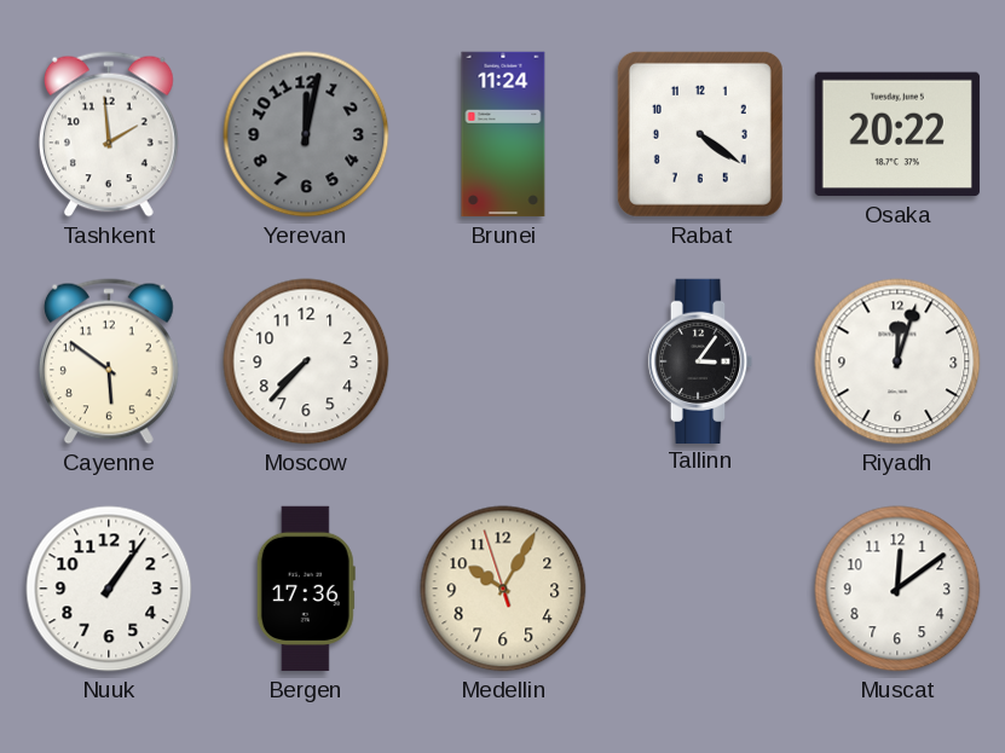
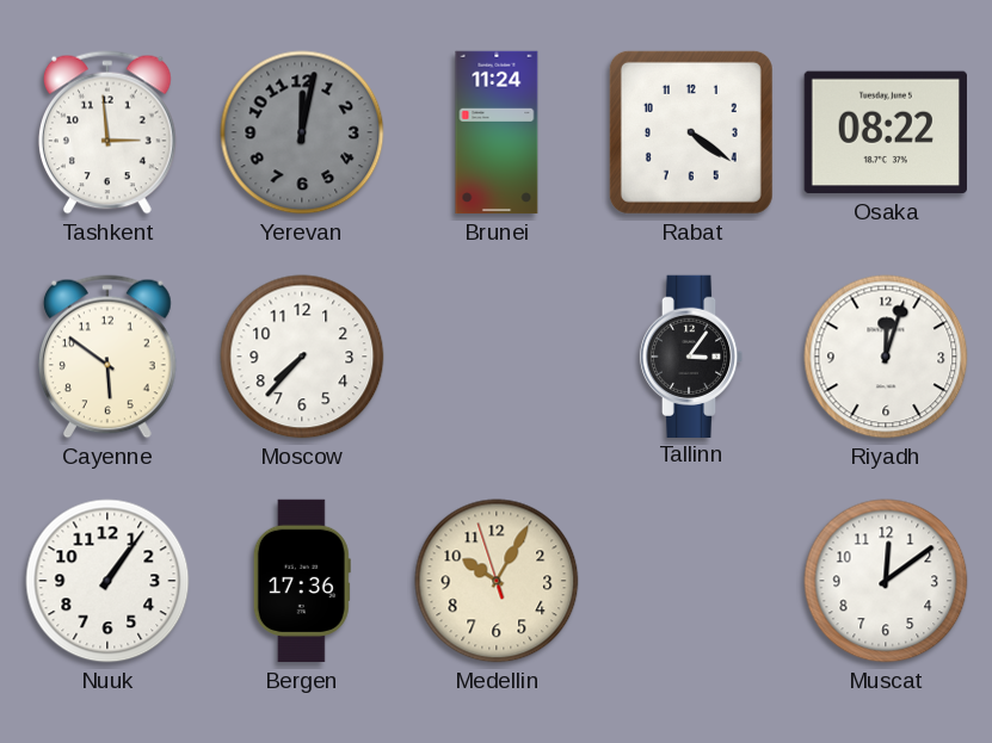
Tashkent: 1:59 -> 2:59
Osaka: 20:22 -> 08:22
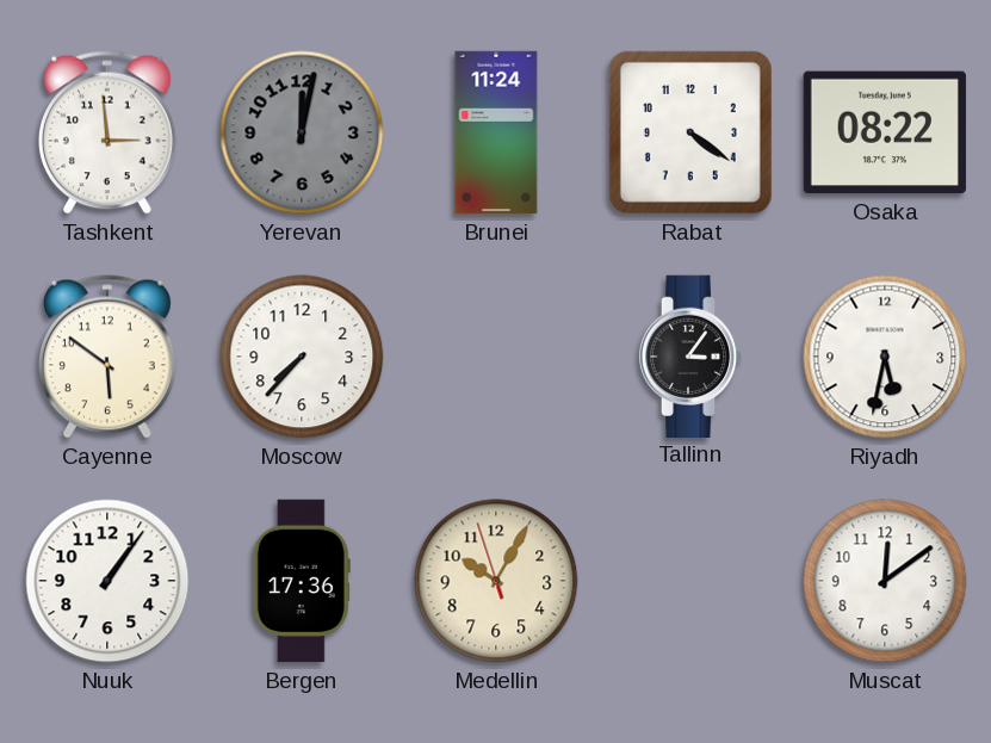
Riyadh: 12:03 -> 5:32
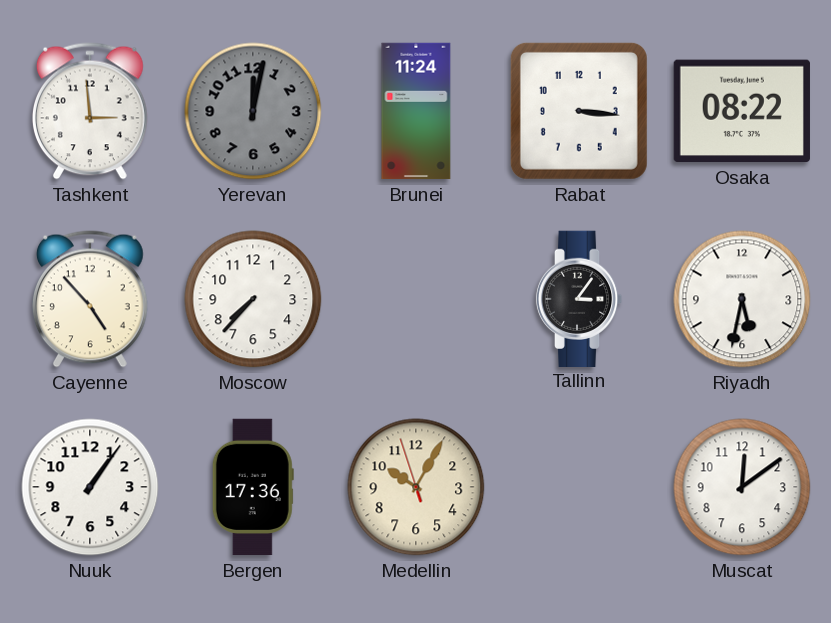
Rabat: 4:21 -> 3:16
Cayenne: 5:51 -> 4:53
